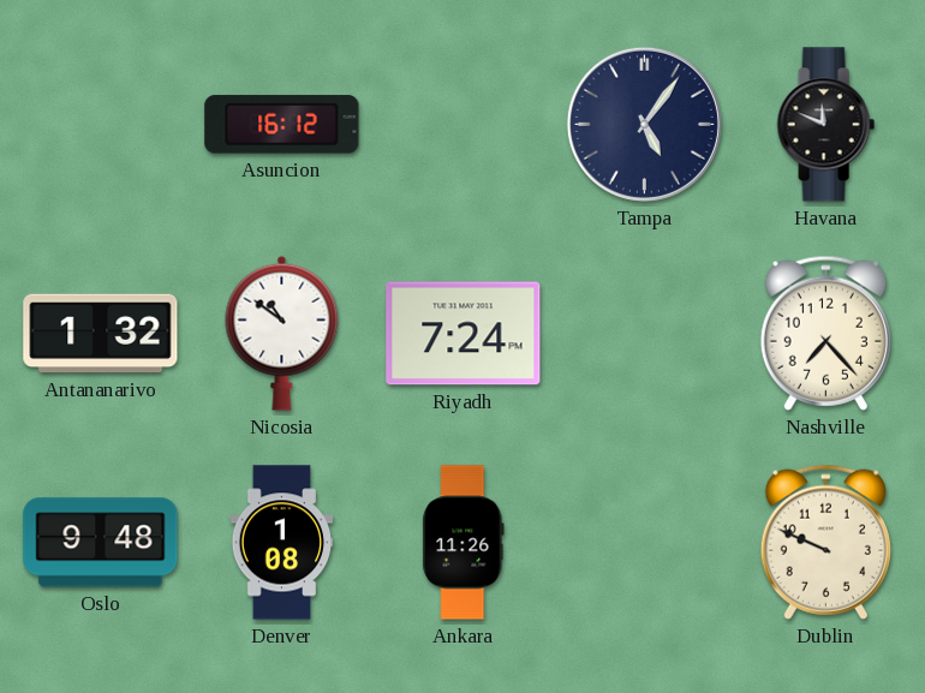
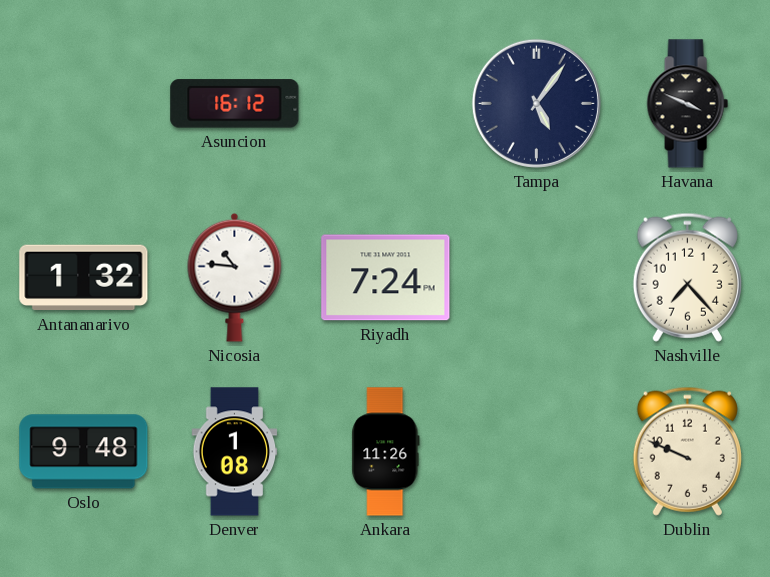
Havana: 11:49 -> 3:49
Nicosia: 10:51 -> 10:46
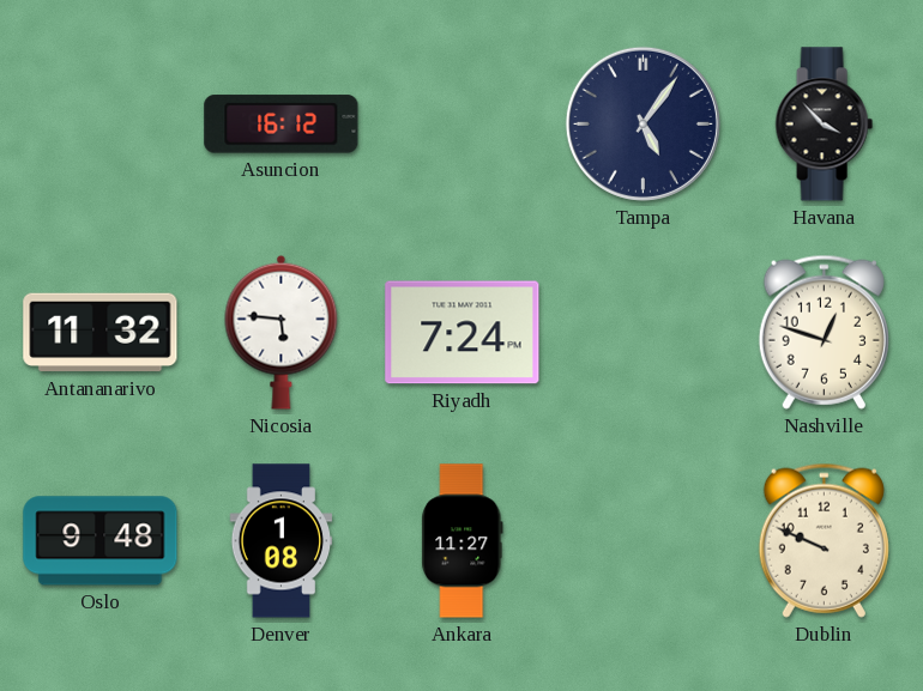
Havana: 3:49 -> 3:53
Antananarivo: 1:32 -> 11:32
Nicosia: 10:46 -> 5:46
Nashville: 7:23 -> 12:48
Ankara: 11:26 -> 11:27
